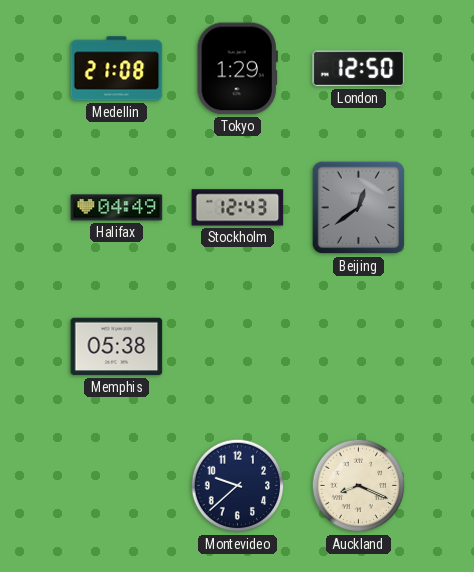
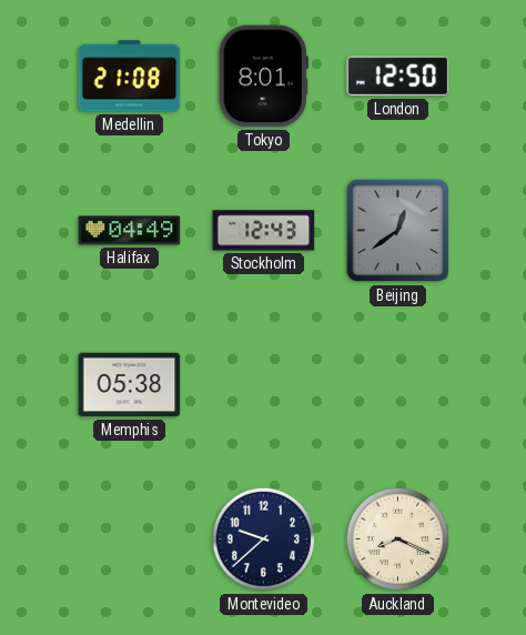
Tokyo: 1:29 -> 8:01
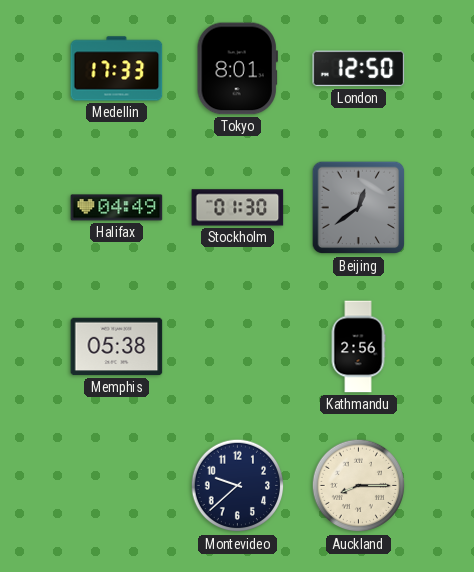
Medellin: 21:08 -> 17:33
Stockholm: 12:43 -> 01:30
Kathmandu: none -> 2:56
Auckland: 8:19 -> 8:15
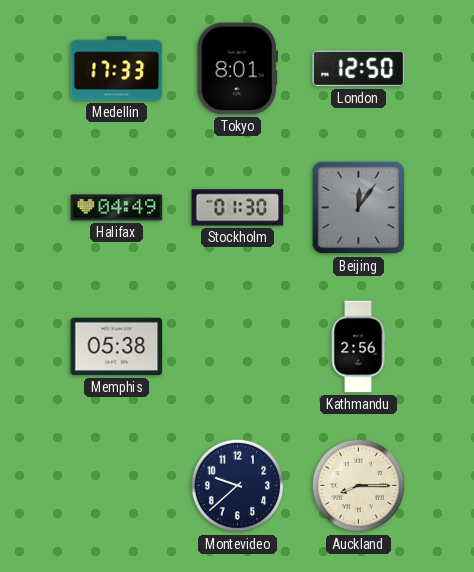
Beijing: 12:39 -> 12:06
